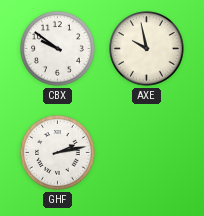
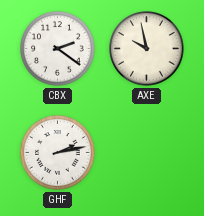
CBX: 9:51 -> 2:21
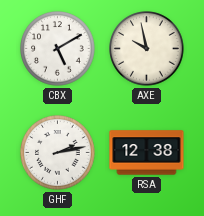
CBX: 2:21 -> 5:10
RSA: none -> 12:38
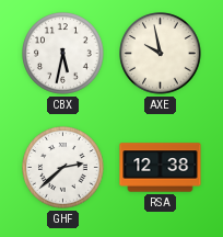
CBX: 5:10 -> 5:32
GHF: 2:13 -> 2:38
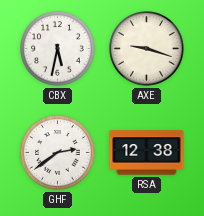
AXE: 9:58 -> 9:18
GHF: 2:38 -> 2:39
